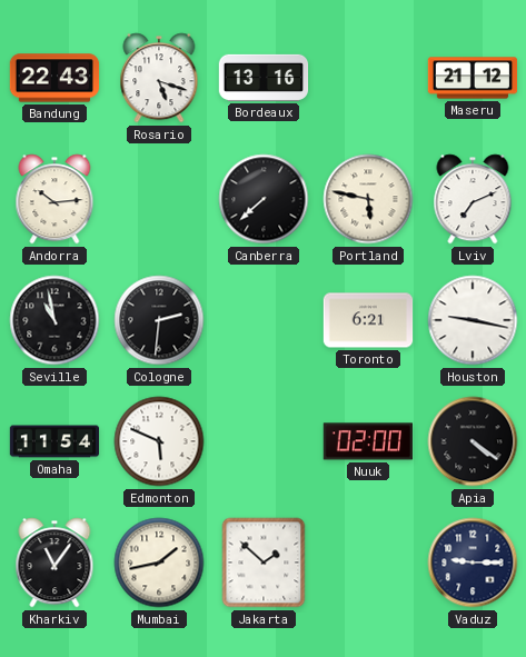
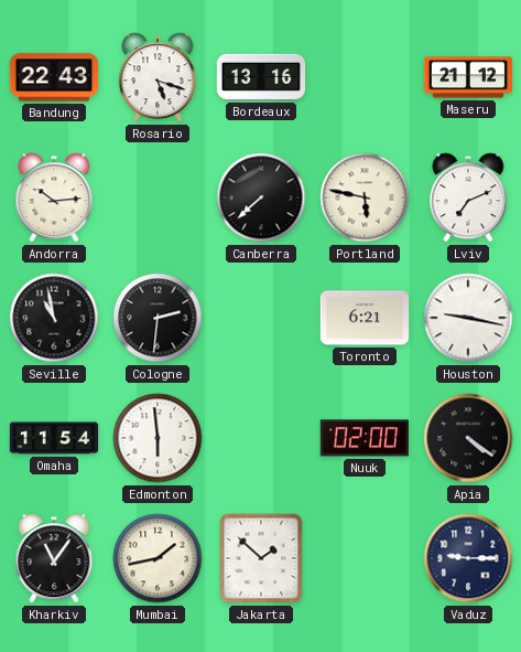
Edmonton: 5:49 -> 5:59
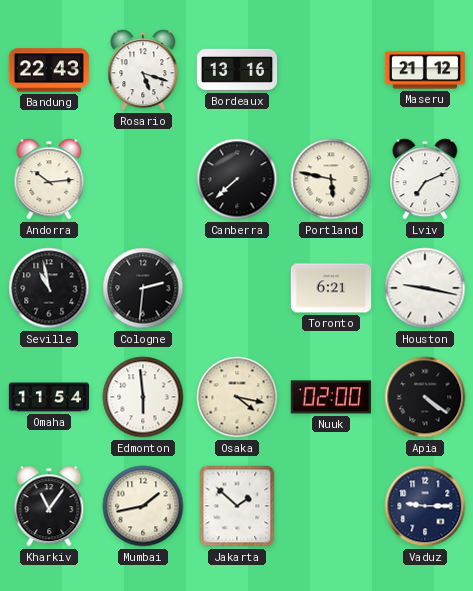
Osaka: none -> 4:17
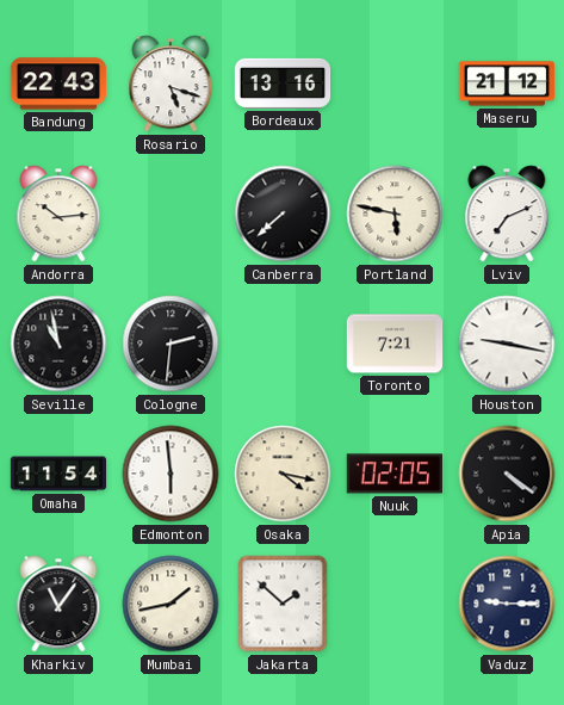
Toronto: 6:21 -> 7:21
Nuuk: 02:00 -> 02:05
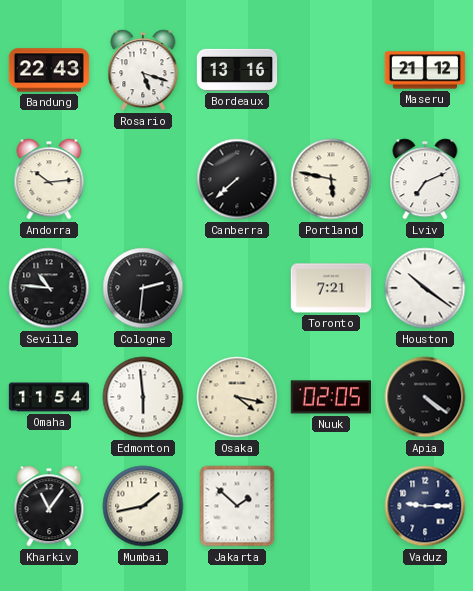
Seville: 10:58 -> 10:46
Houston: 9:17 -> 10:21
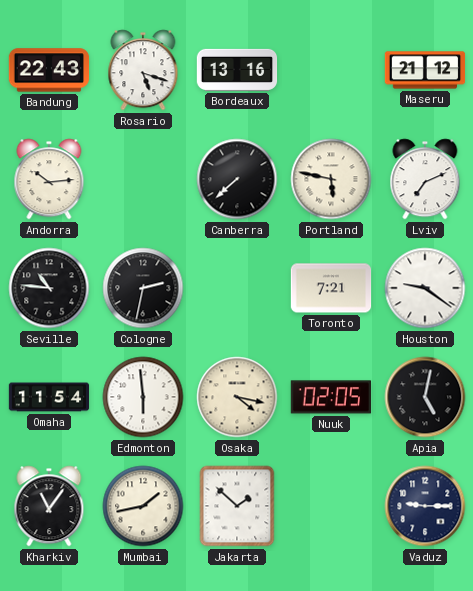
Cologne: 2:31 -> 2:32
Houston: 10:21 -> 9:21
Apia: 4:21 -> 5:02
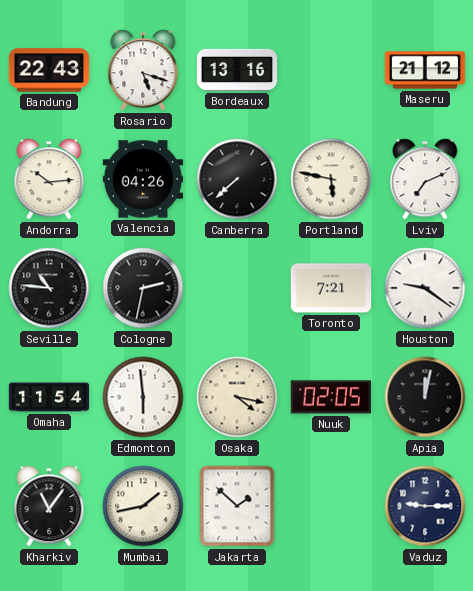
Valencia: none -> 04:26
Apia: 5:02 -> 12:02
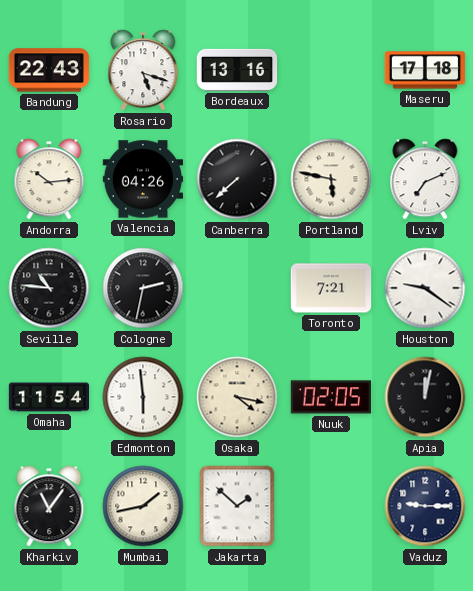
Maseru: 21:12 -> 17:18
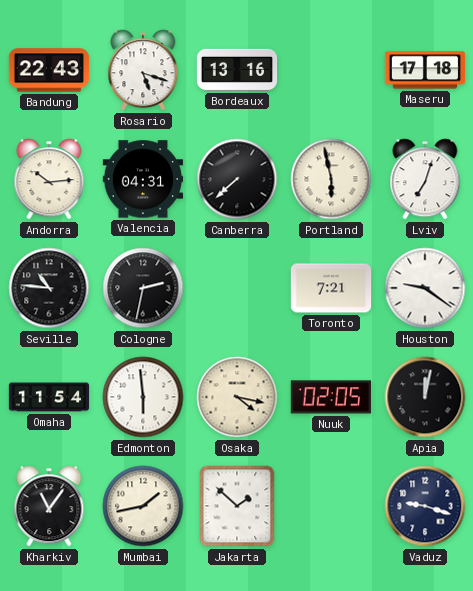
Valencia: 04:26 -> 04:31
Portland: 5:47 -> 5:58
Lviv: 7:11 -> 7:03
Vaduz: 9:15 -> 9:18
